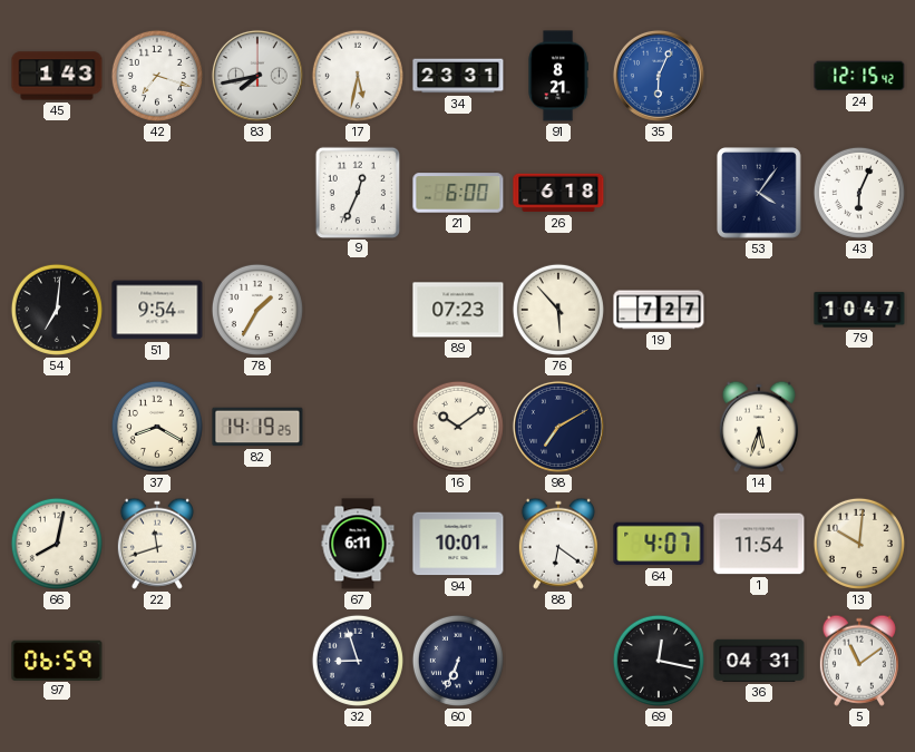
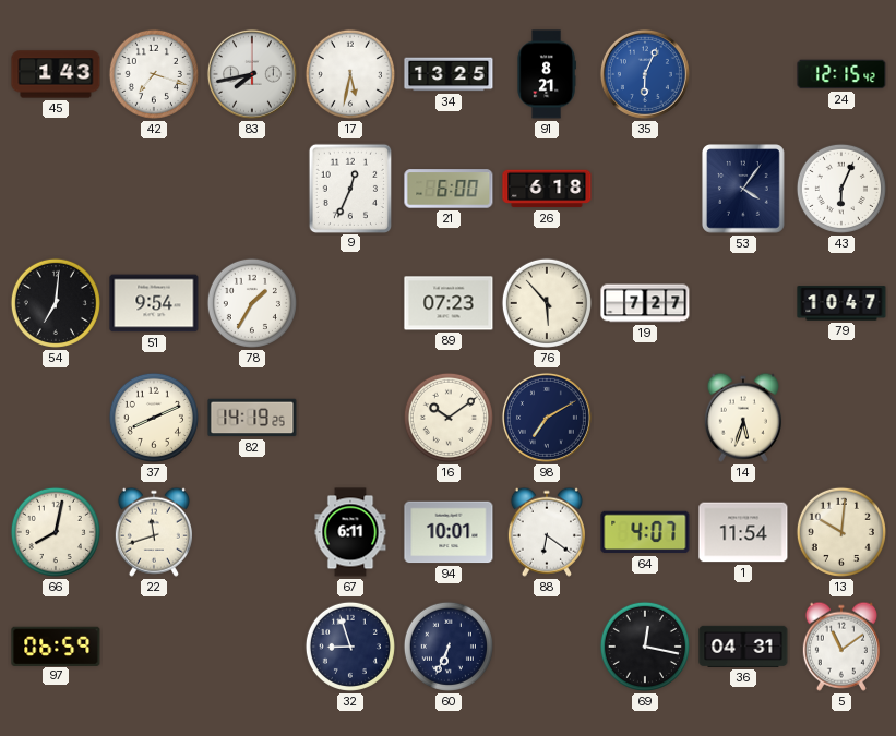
34: 23:31 -> 13:25
37: 8:20 -> 8:11
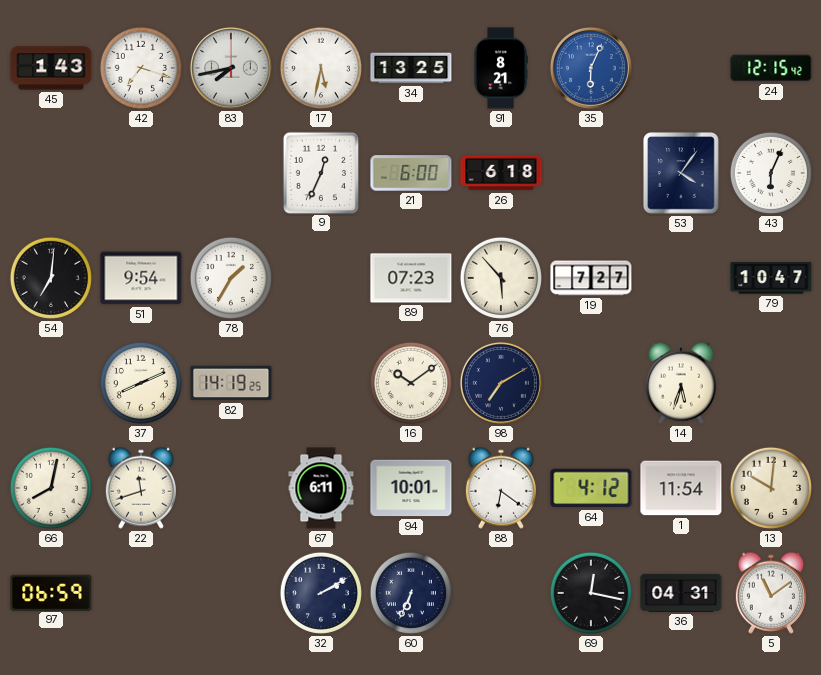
64: 4:07 -> 4:12
32: 8:57 -> 2:10
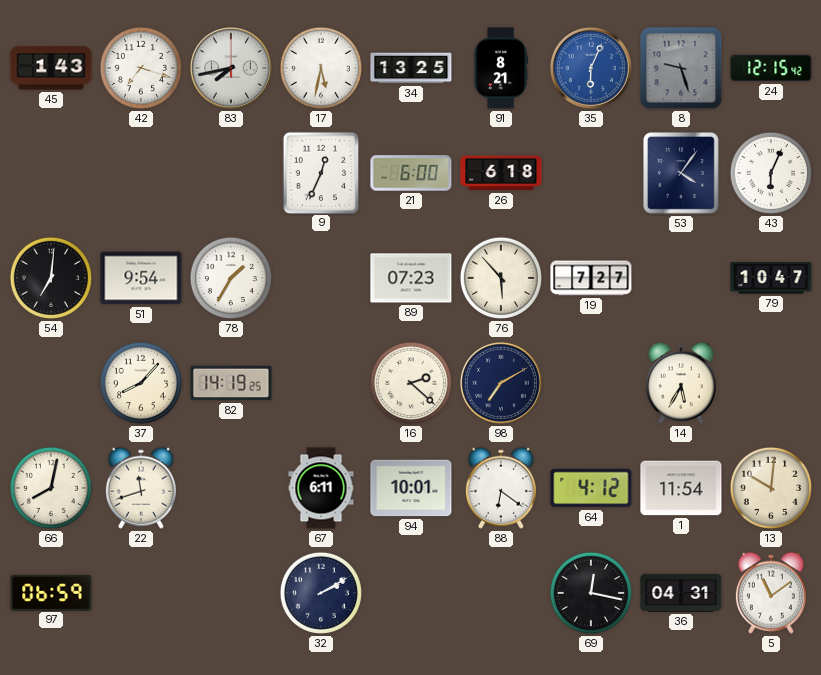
8: none -> 9:27
37: 8:11 -> 8:07
16: 10:09 -> 2:22
14: 5:33 -> 5:35
60: 6:34 -> none
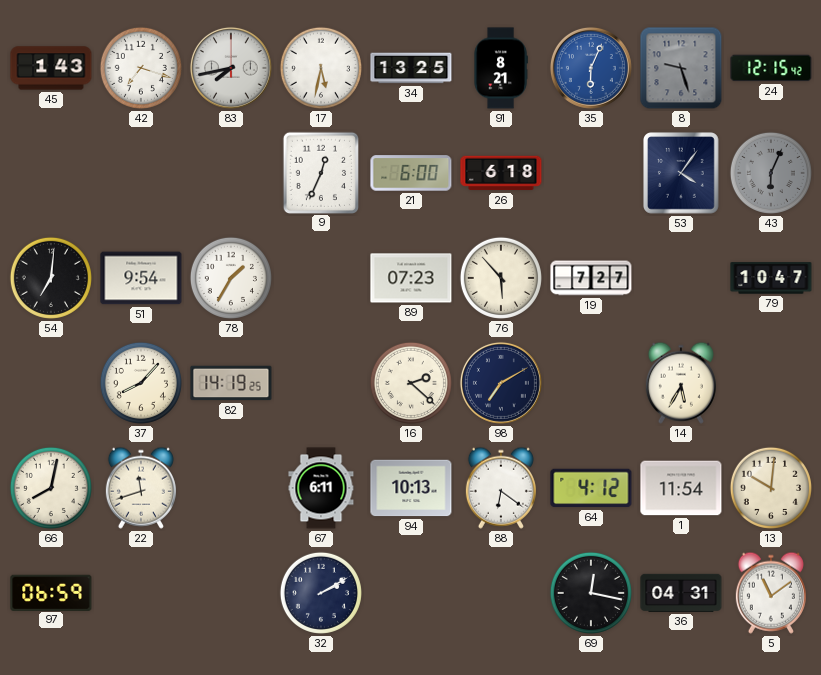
43 dial: white -> grey
94: 10:01 -> 10:13
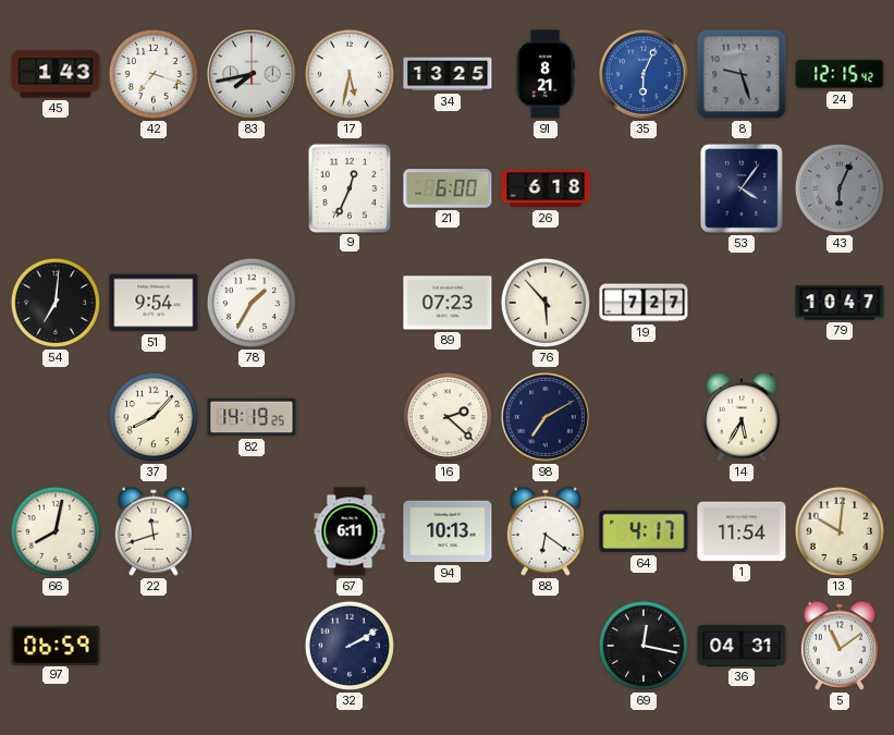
64: 4:12 -> 4:17
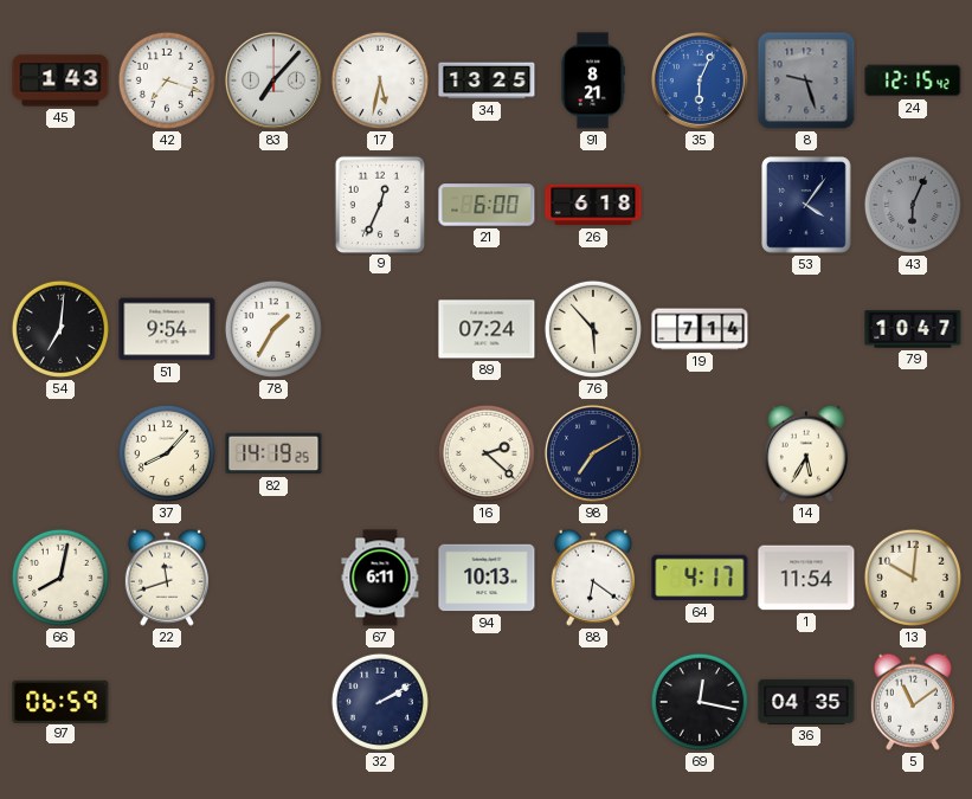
83: 7:43 -> 7:07
89: 07:23 -> 07:24
19: 7:27 -> 7:14
36: 04:31 -> 04:35
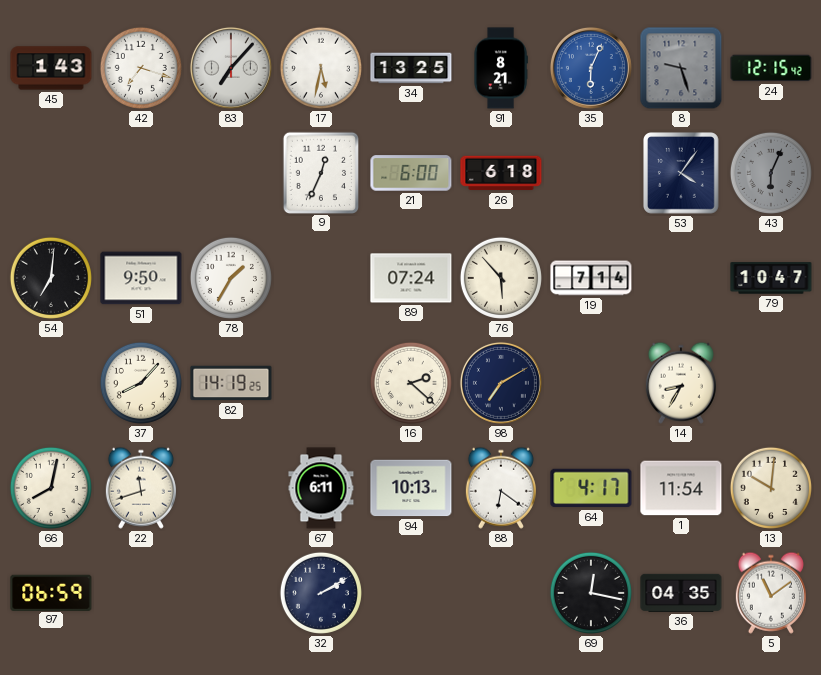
51: 9:54 -> 9:50
14: 5:35 -> 8:35
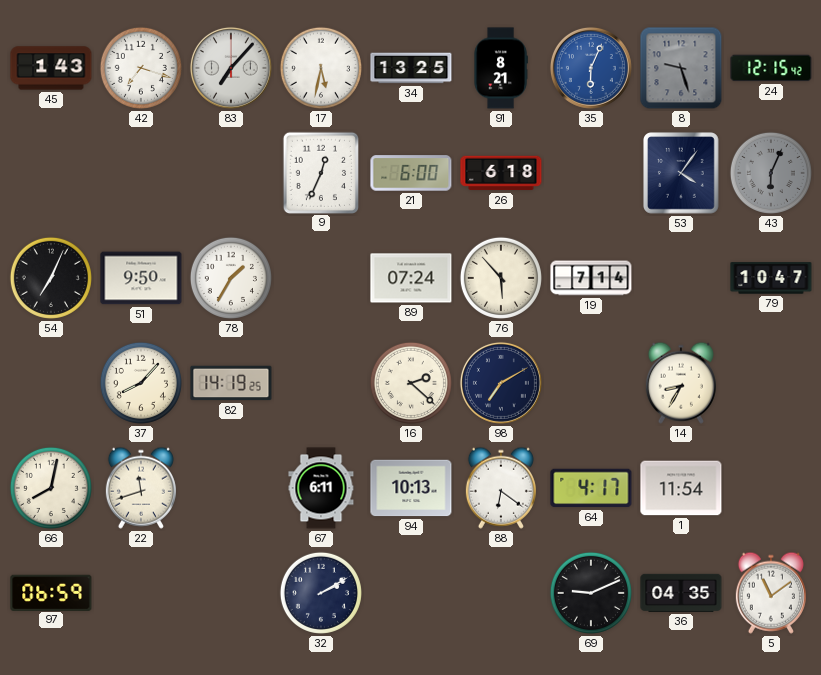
54: 7:01 -> 7:04
13: 10:01 -> none
69: 12:17 -> 9:11
